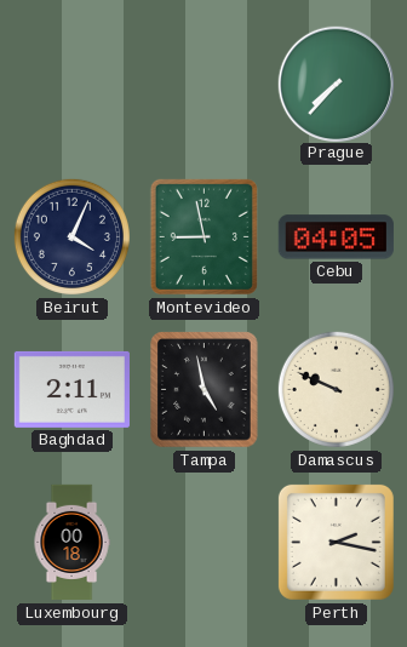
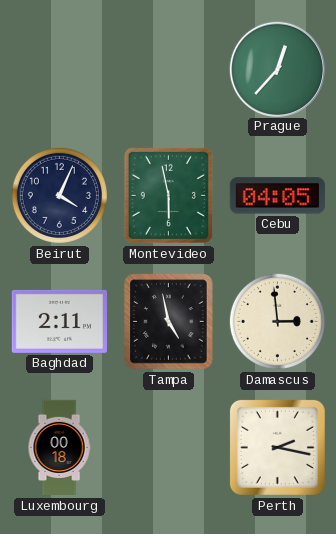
Prague: 7:37 -> 12:37
Montevideo: 8:58 -> 5:58
Damascus: 9:49 -> 2:59
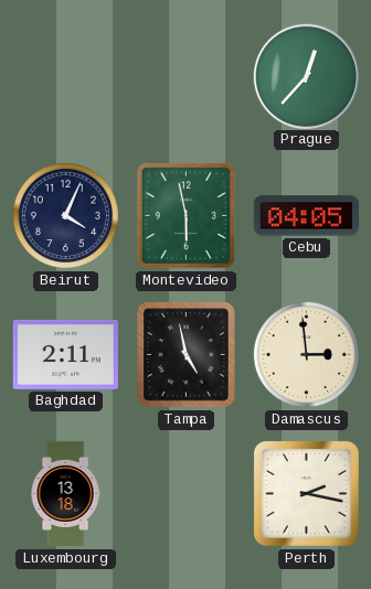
Luxembourg: 00:18 -> 13:18
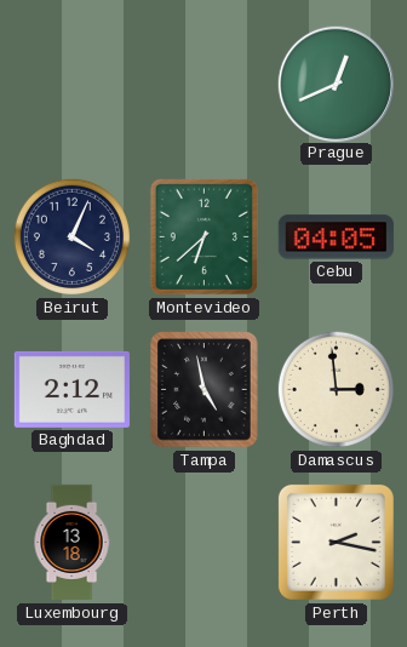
Prague: 12:37 -> 12:41
Montevideo: 5:58 -> 6:38
Baghdad: 2:11 -> 2:12
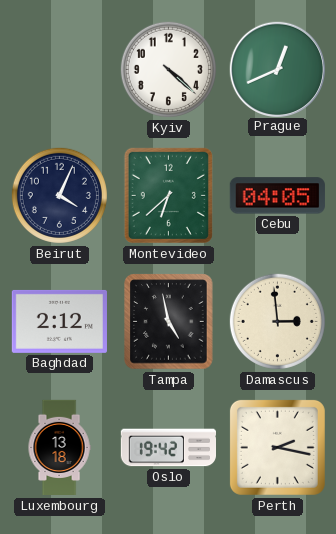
Kyiv: none -> 4:22
Oslo: none -> 19:42
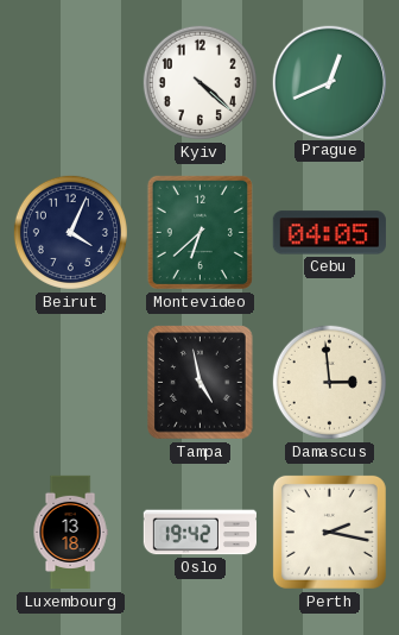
Baghdad: 2:12 -> none
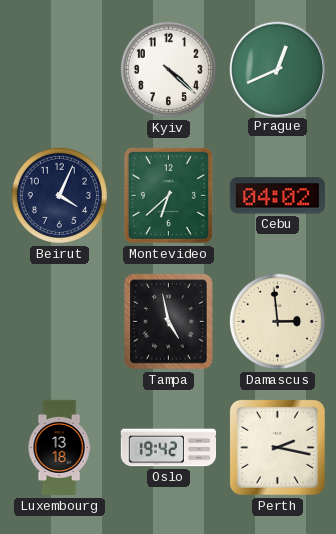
Cebu: 04:05 -> 04:02
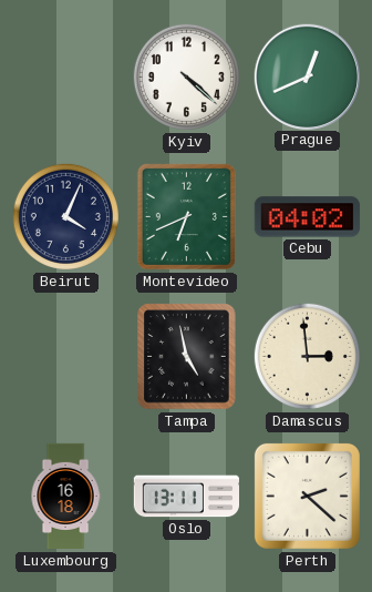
Montevideo: 6:38 -> 6:41
Luxembourg: 13:18 -> 16:18
Oslo: 19:42 -> 13:11
Perth: 2:17 -> 2:22
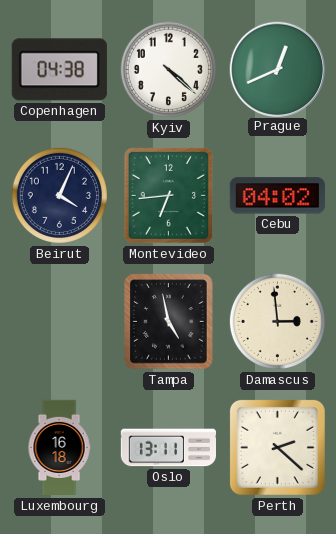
Copenhagen: none -> 04:38
Montevideo: 6:41 -> 6:44
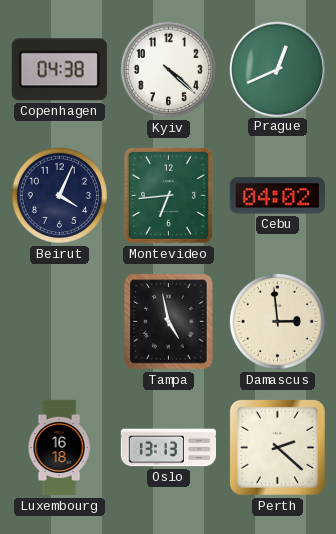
Oslo: 13:11 -> 13:13
